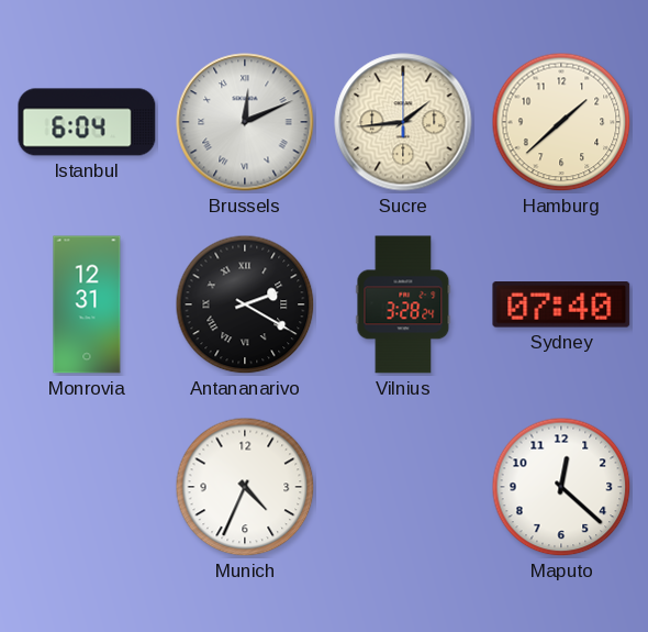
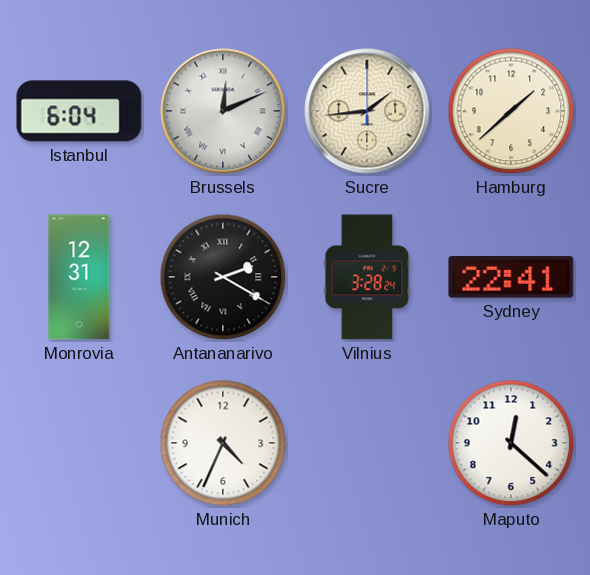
Sydney: 07:40 -> 22:41
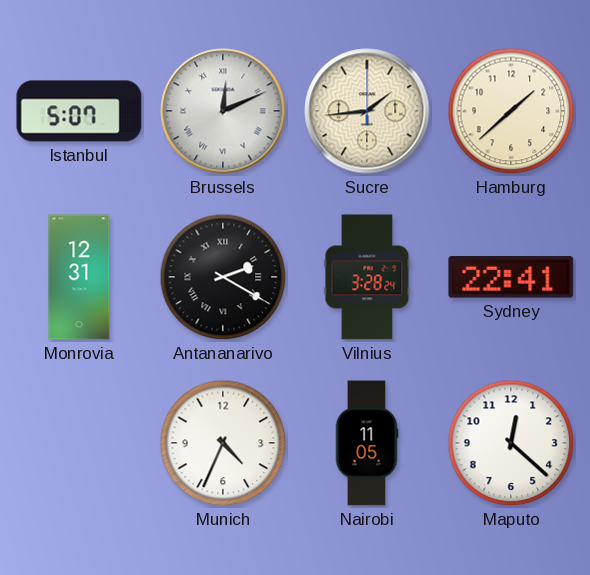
Istanbul: 6:04 -> 5:07
Nairobi: none -> 11:05
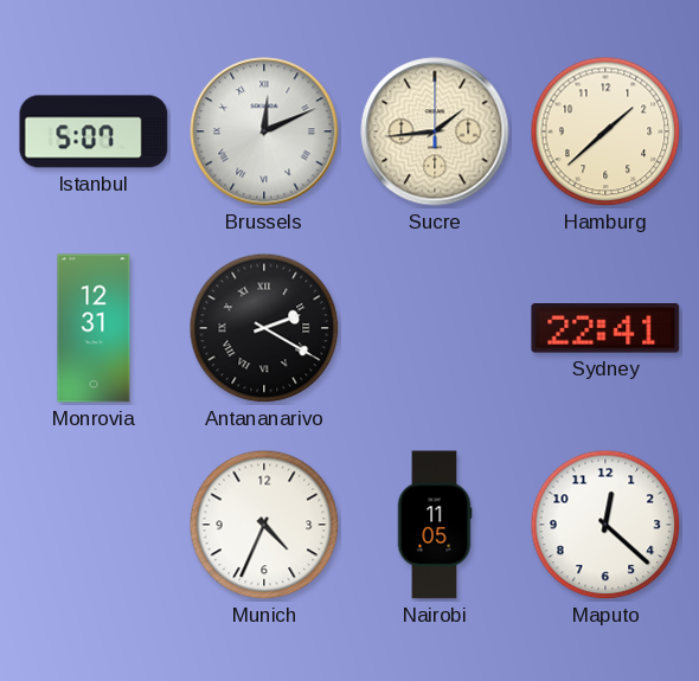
Vilnius: 3:28 -> none
